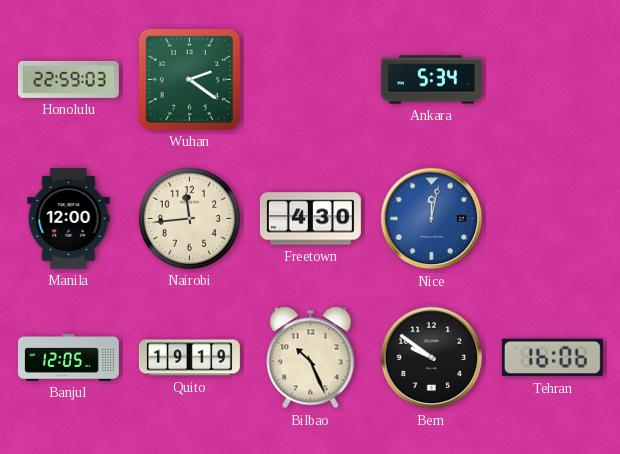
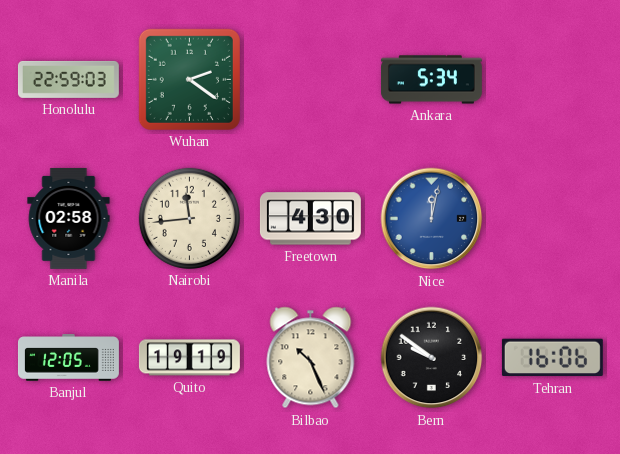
Manila: 12:00 -> 02:58
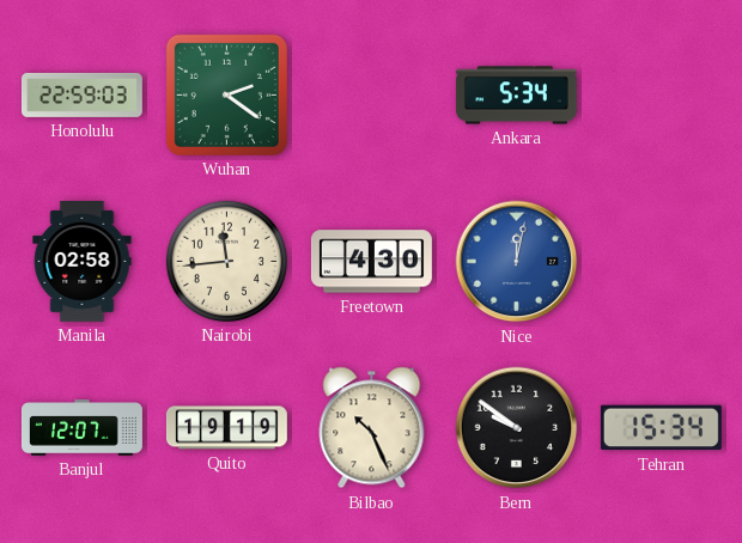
Banjul: 12:05 -> 12:07
Tehran: 16:06 -> 15:34
